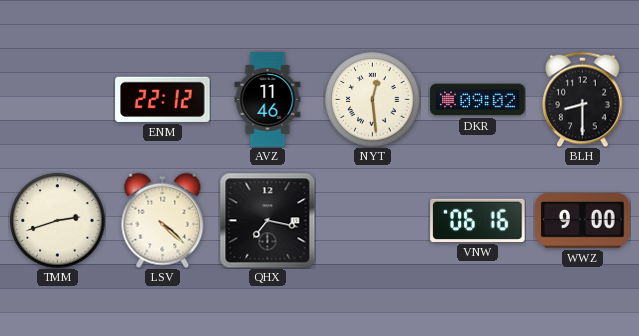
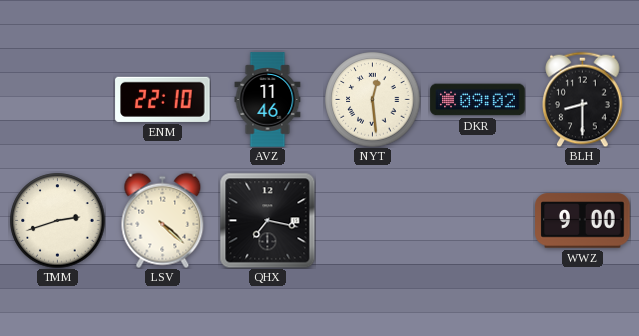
ENM: 22:12 -> 22:10
VNW: 06:16 -> none
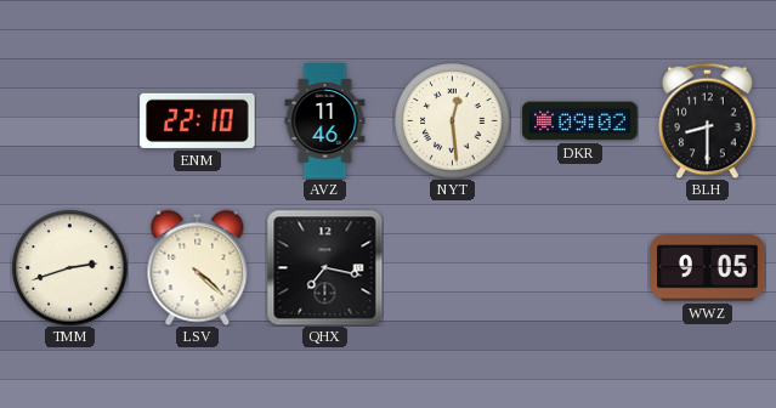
WWZ: 9:00 -> 9:05
